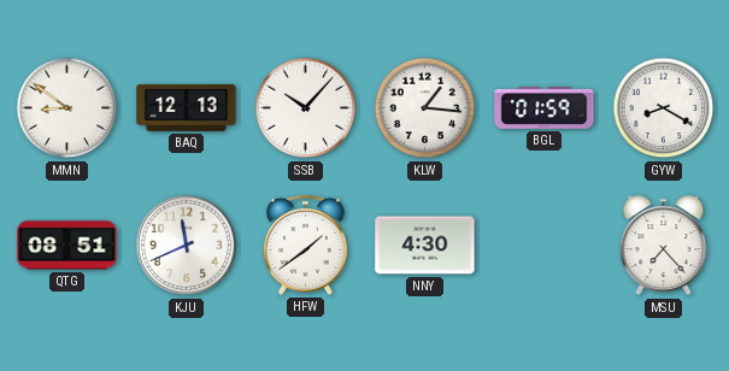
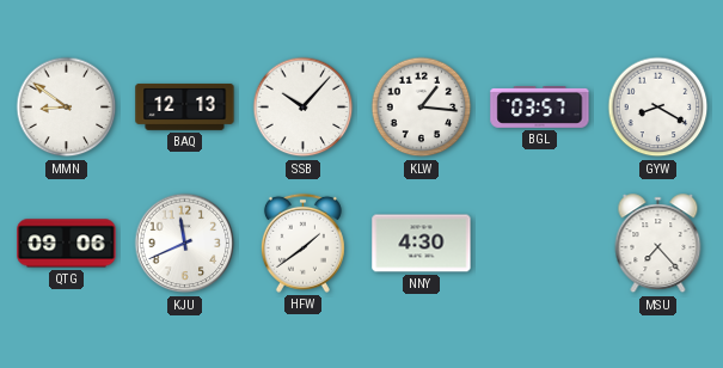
BGL: 01:59 -> 03:57
QTG: 08:51 -> 09:06
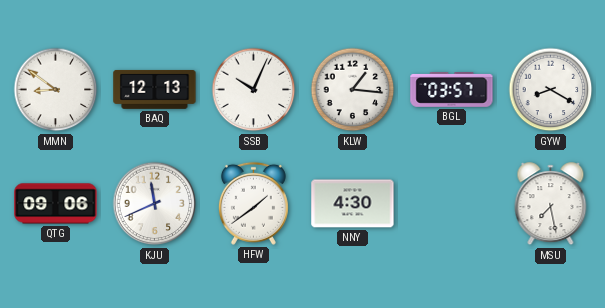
SSB: 10:07 -> 10:04
MSU: 7:23 -> 7:28
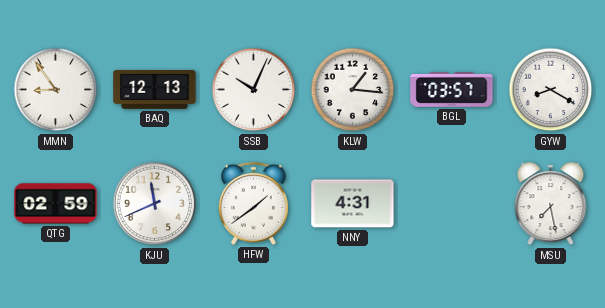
MMN: 8:51 -> 8:54
QTG: 09:06 -> 02:59
NNY: 4:30 -> 4:31
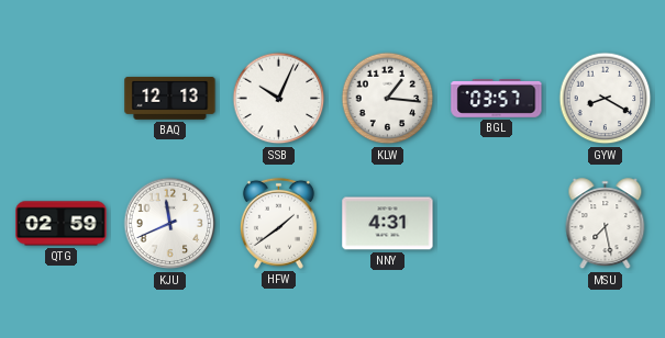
MMN: 8:54 -> none
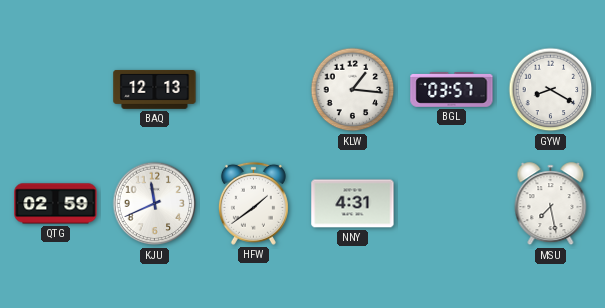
SSB: 10:04 -> none
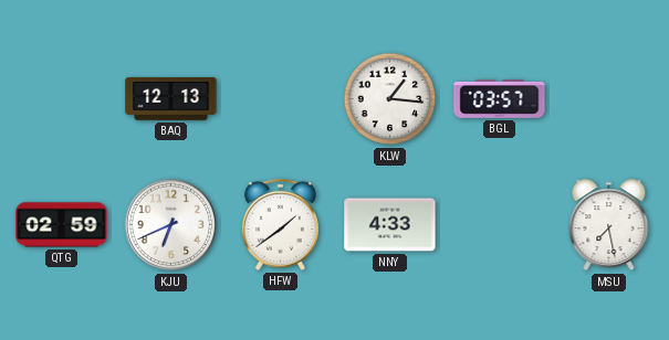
GYW: 8:20 -> none
KJU: 11:41 -> 6:41
NNY: 4:31 -> 4:33
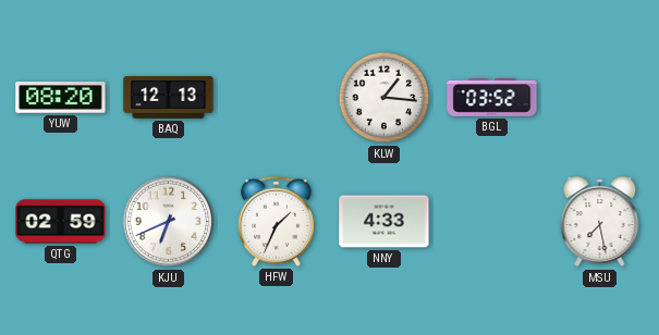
YUW: none -> 08:20
BGL: 03:57 -> 03:52
HFW: 1:39 -> 1:34
